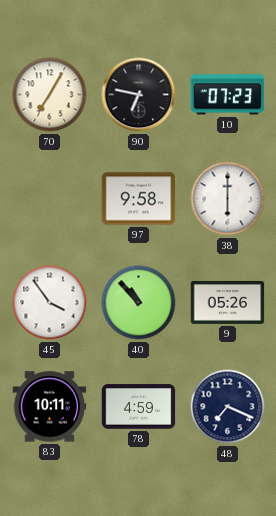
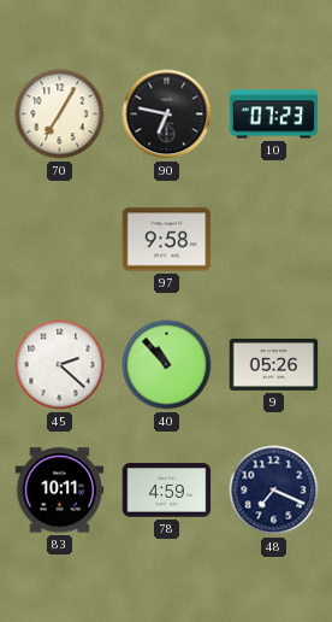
38: 6:00 -> none
45: 3:54 -> 2:22
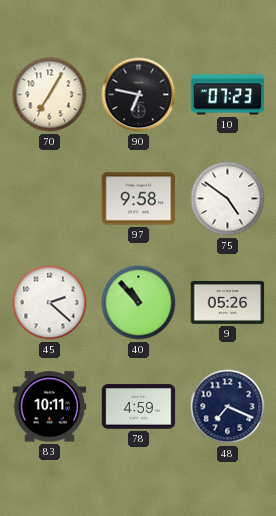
75: none -> 4:51
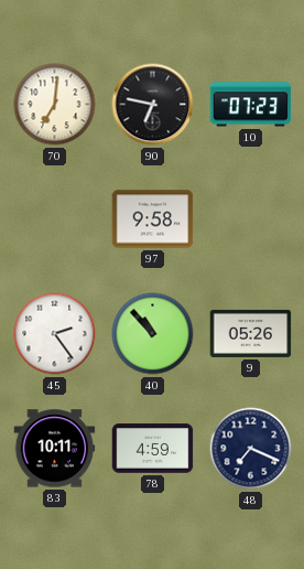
70: 7:05 -> 7:01
75: 4:51 -> none
45: 2:22 -> 2:24
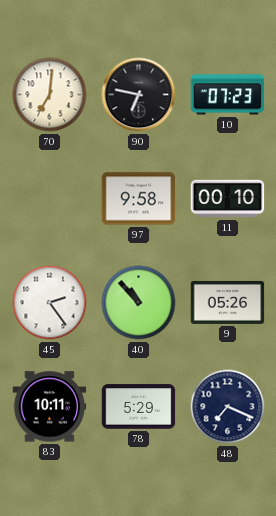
11: none -> 00:10
78: 4:59 -> 5:29
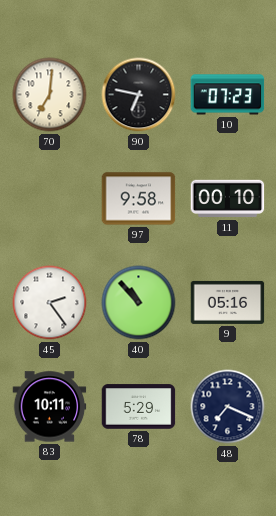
9: 05:26 -> 05:16
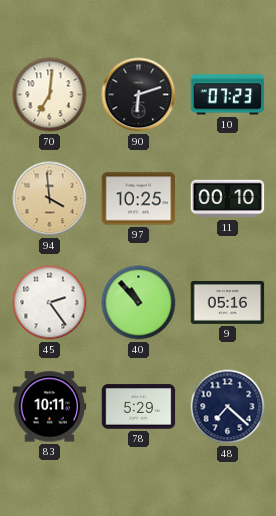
90: 6:47 -> 6:12
94: none -> 3:59
97: 9:58 -> 10:25
48: 7:19 -> 7:22
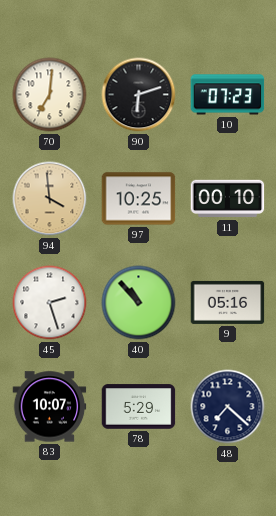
45: 2:24 -> 2:27
83: 10:11 -> 10:07
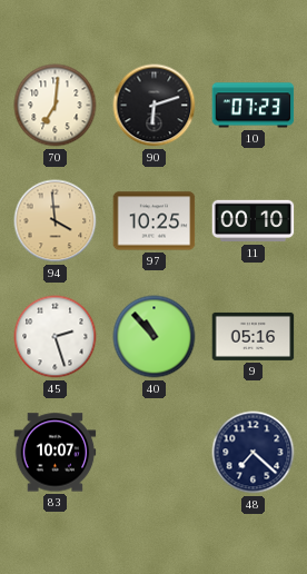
78: 5:29 -> none
